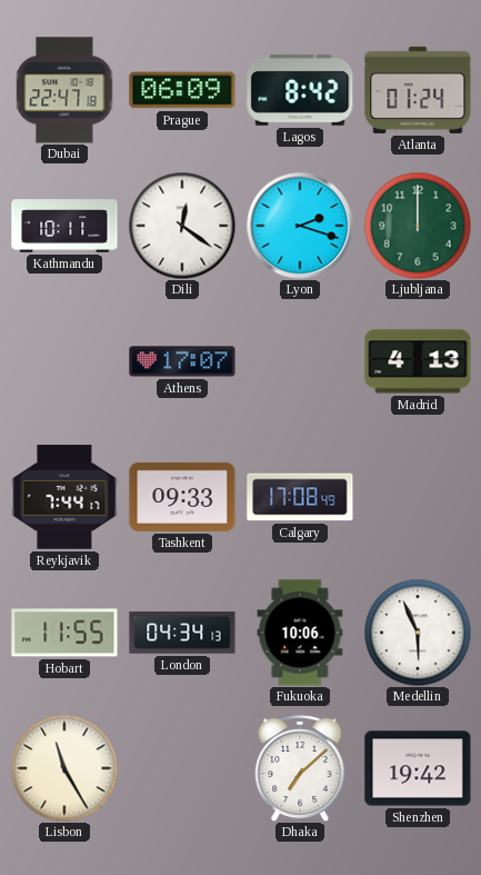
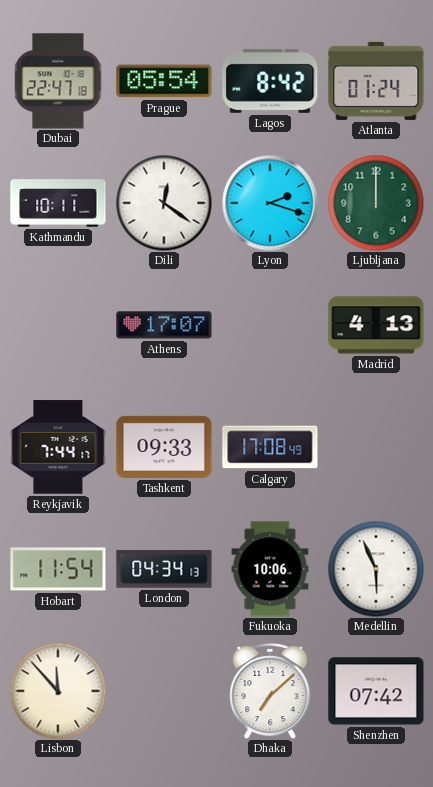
Prague: 06:09 -> 05:54
Hobart: 11:55 -> 11:54
Lisbon: 11:25 -> 11:53
Shenzhen: 19:42 -> 07:42
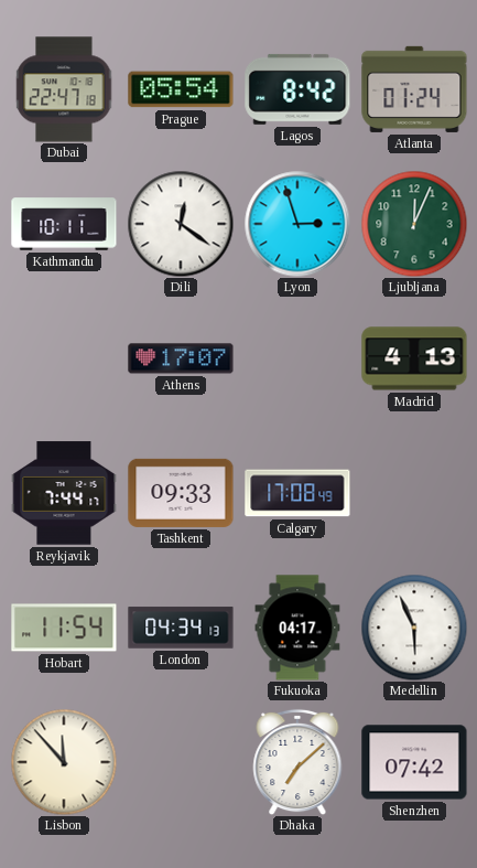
Lyon: 2:18 -> 2:57
Ljubljana: 12:00 -> 12:04
Fukuoka: 10:06 -> 04:17
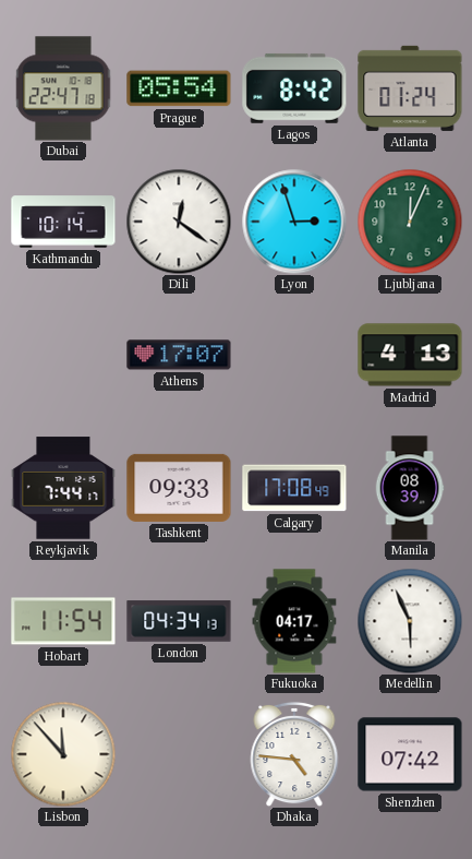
Kathmandu: 10:11 -> 10:14
Manila: none -> 08:39
Dhaka: 7:08 -> 4:46
